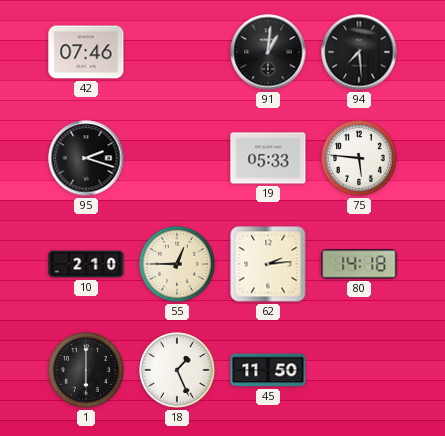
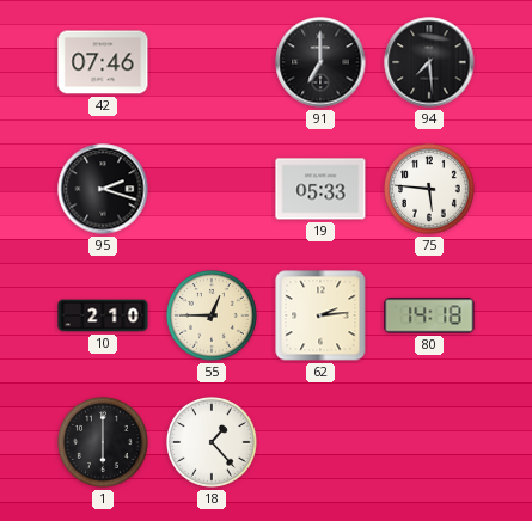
91: 1:01 -> 7:00
18: 1:26 -> 1:23
45: 11:50 -> none
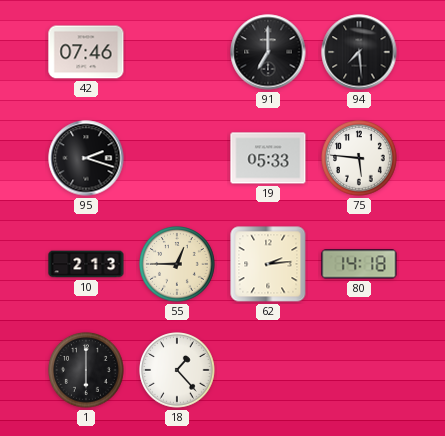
10: 2:10 -> 2:13
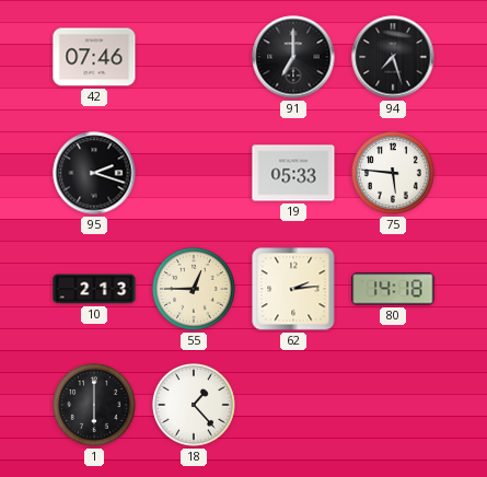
94: 7:29 -> 7:27
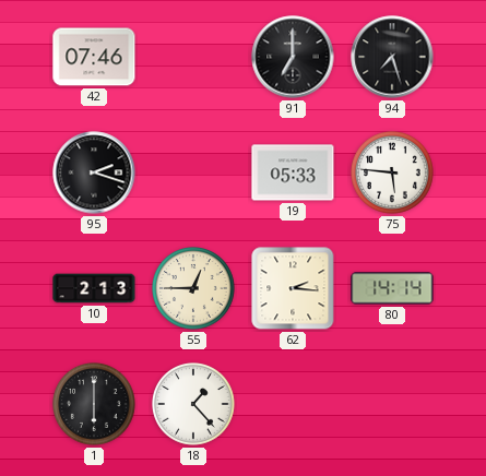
62: 2:14 -> 2:16
80: 14:18 -> 14:14
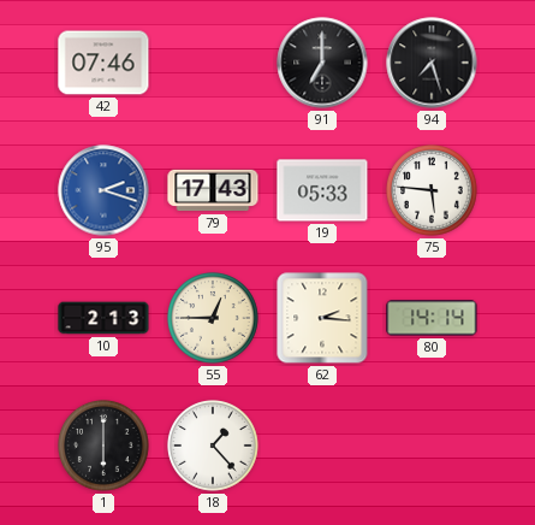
95 dial: black -> blue
79: none -> 17:43
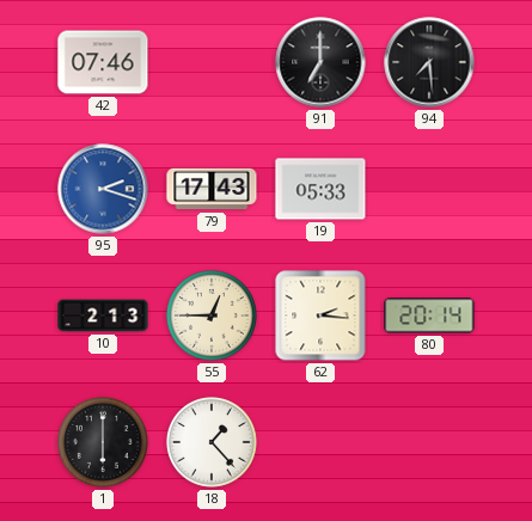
94: 7:27 -> 7:29
75: 5:46 -> none
80: 14:14 -> 20:14
